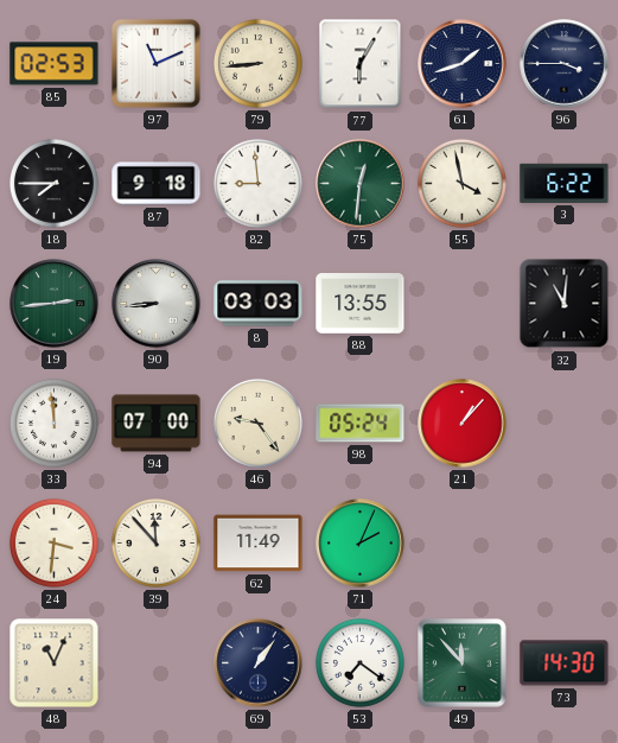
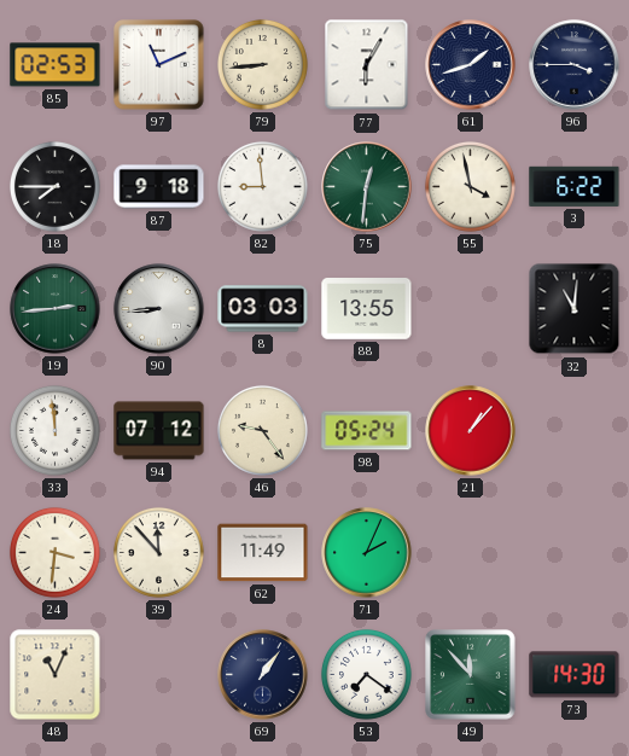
94: 07:00 -> 07:12
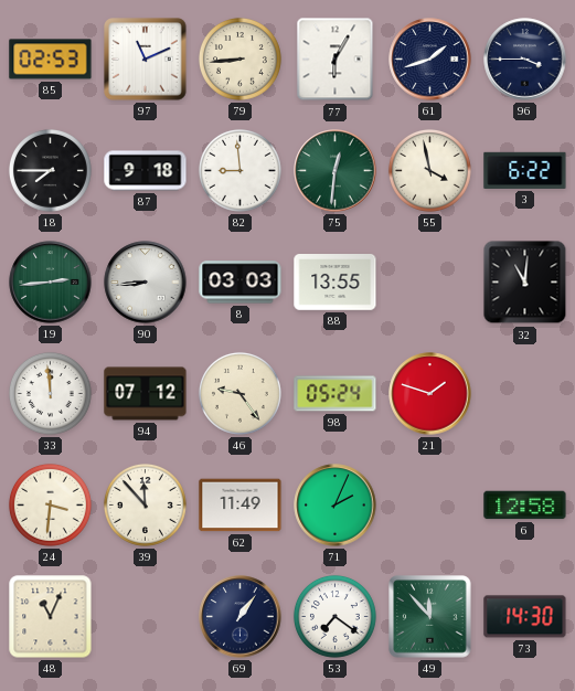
21: 1:07 -> 1:48
6: none -> 12:58
